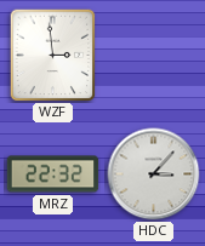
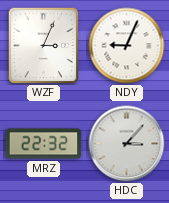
WZF: 2:59 -> 3:04
NDY: none -> 9:04
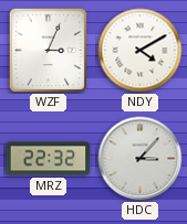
NDY: 9:04 -> 4:10
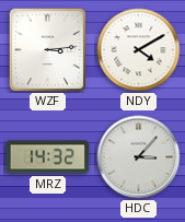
WZF: 3:04 -> 3:14
MRZ: 22:32 -> 14:32
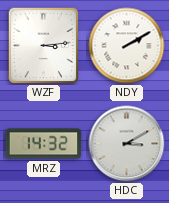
NDY: 4:10 -> 2:10
HDC: 3:07 -> 3:10
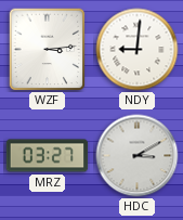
NDY: 2:10 -> 9:01
MRZ: 14:32 -> 03:27
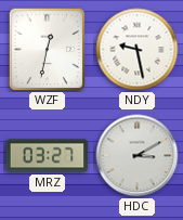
WZF: 3:14 -> 12:32
NDY: 9:01 -> 9:28
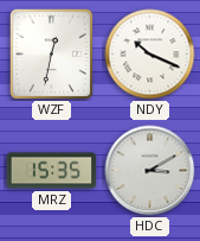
NDY: 9:28 -> 10:19
MRZ: 03:27 -> 15:35
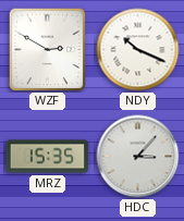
WZF: 12:32 -> 2:50
HDC: 3:10 -> 3:07
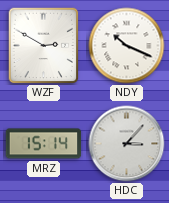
MRZ: 15:35 -> 15:14
